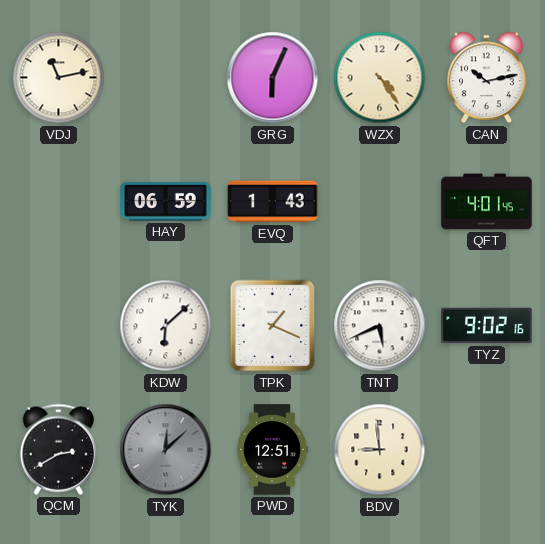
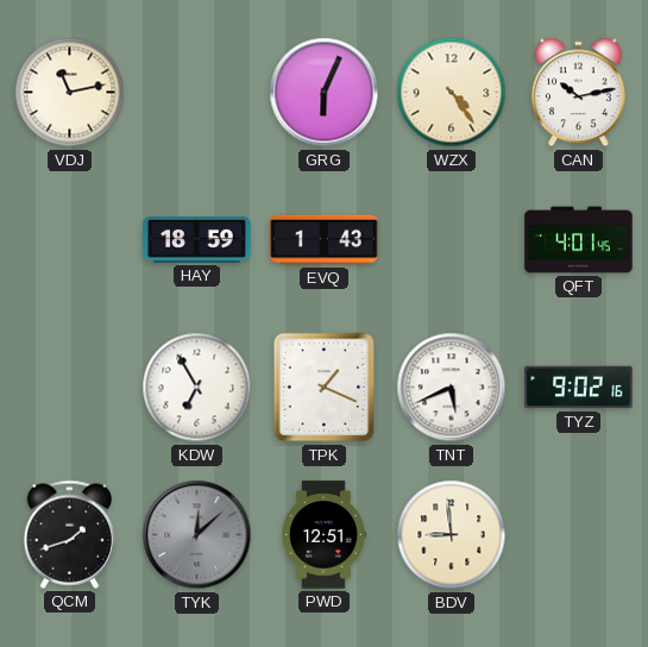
HAY: 06:59 -> 18:59
KDW: 6:08 -> 6:55
QCM: 2:40 -> 1:42
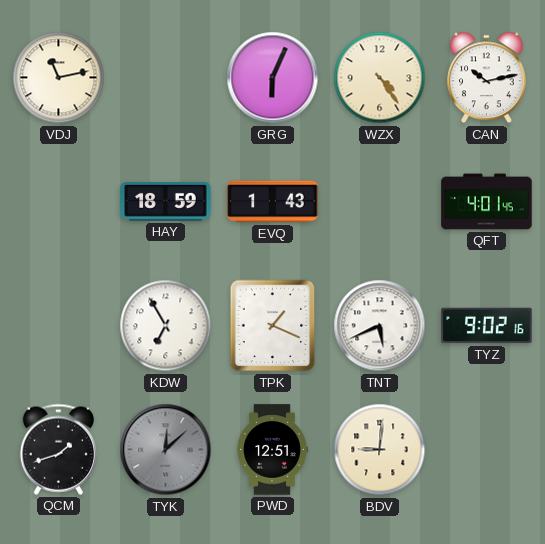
BDV: 8:59 -> 9:01
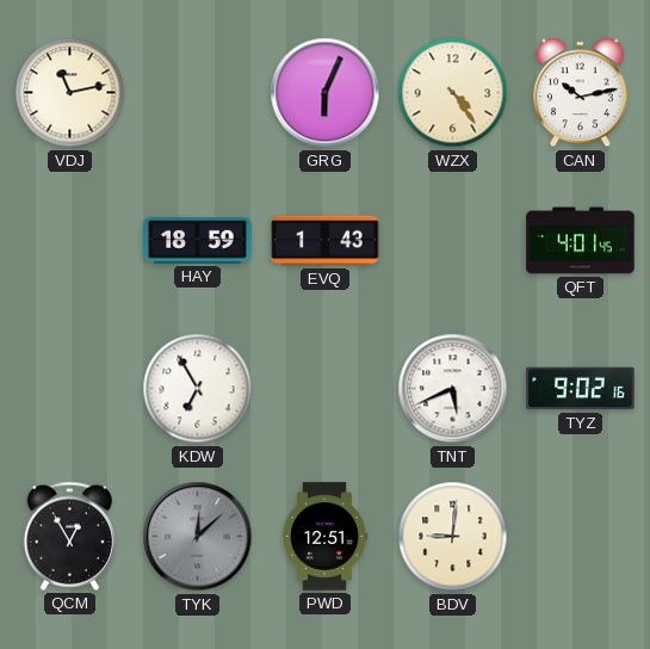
TPK: 1:19 -> none
QCM: 1:42 -> 12:55
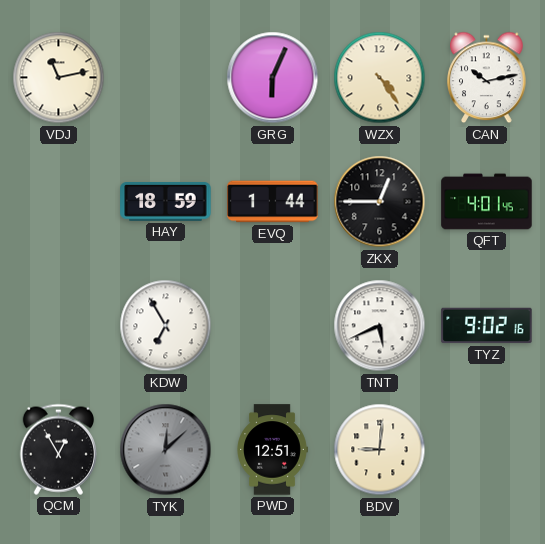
EVQ: 1:43 -> 1:44
ZKX: none -> 12:45
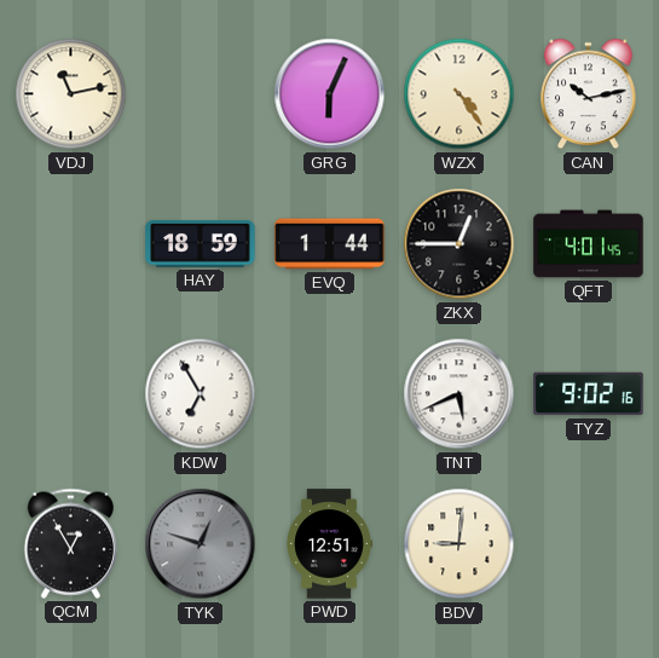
TYK: 12:08 -> 12:48
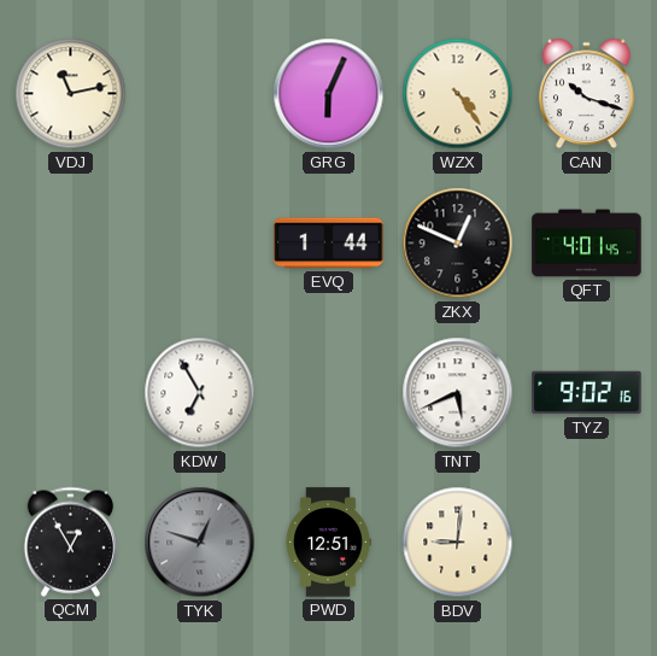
CAN: 10:13 -> 10:18
HAY: 18:59 -> none
ZKX: 12:45 -> 12:49
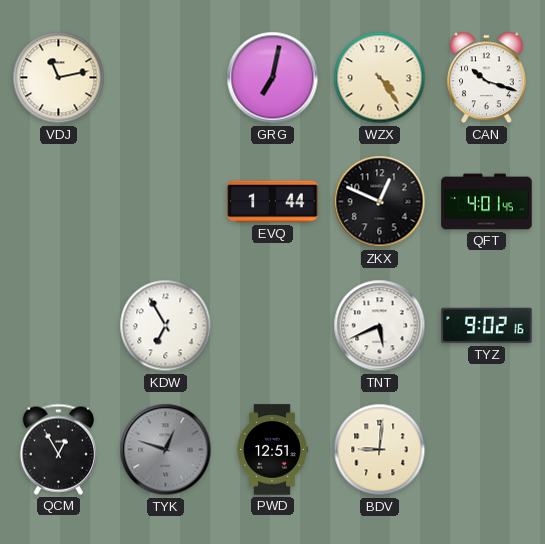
GRG: 6:04 -> 7:02
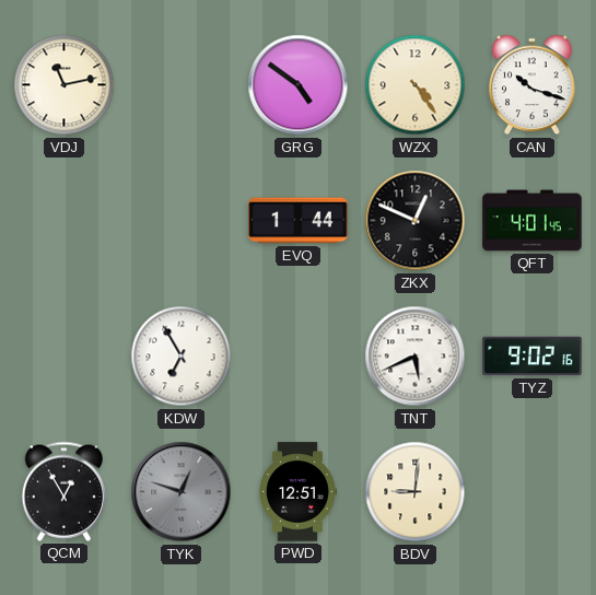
GRG: 7:02 -> 4:51
